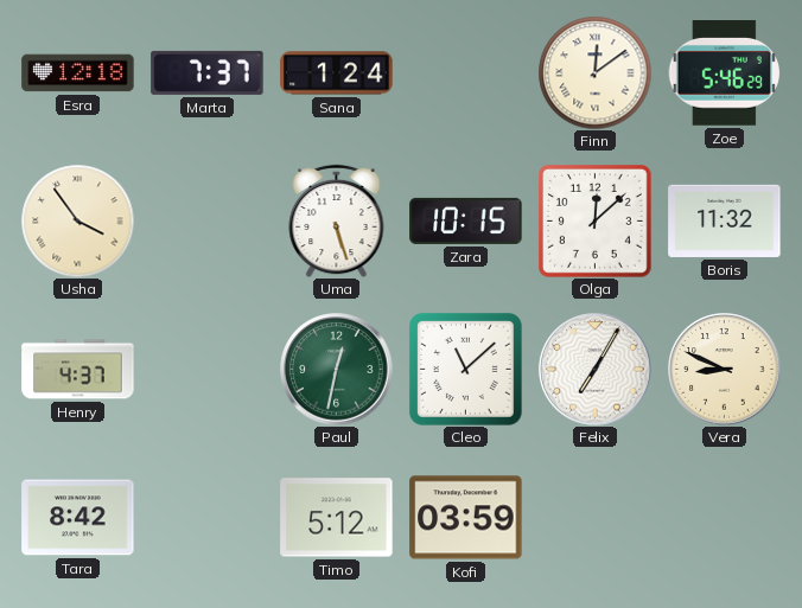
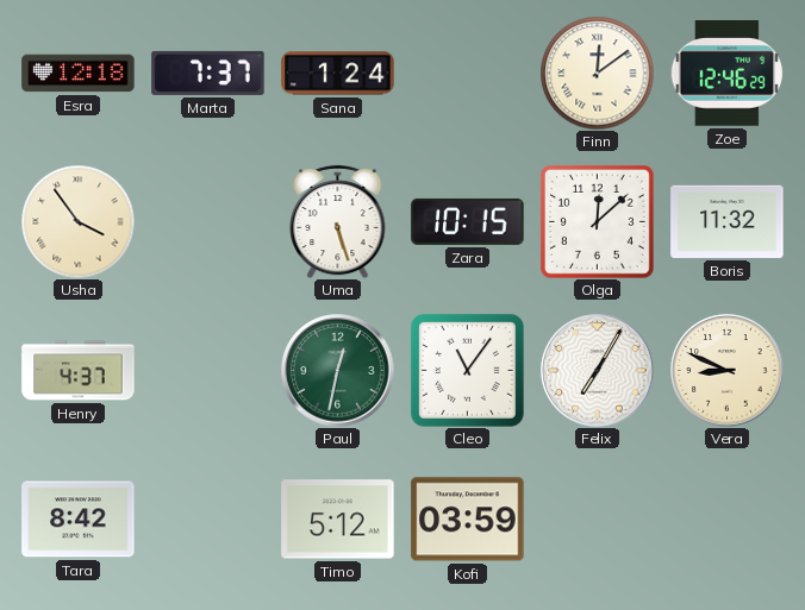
Zoe: 5:46 -> 12:46
Cleo: 11:08 -> 11:06
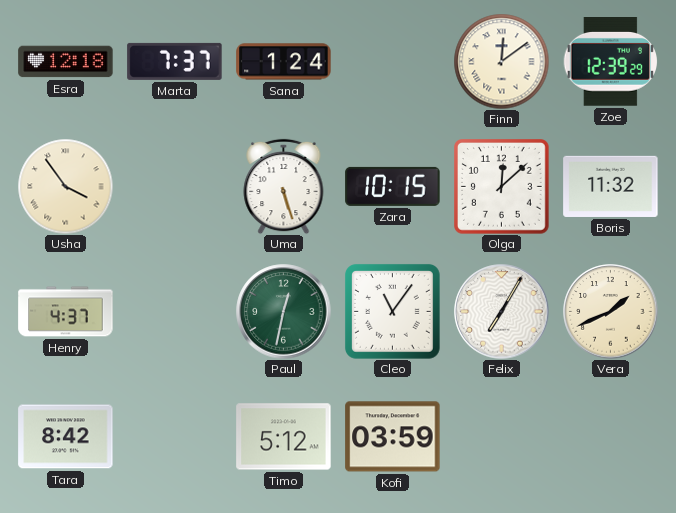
Zoe: 12:46 -> 12:39
Vera: 8:49 -> 1:41
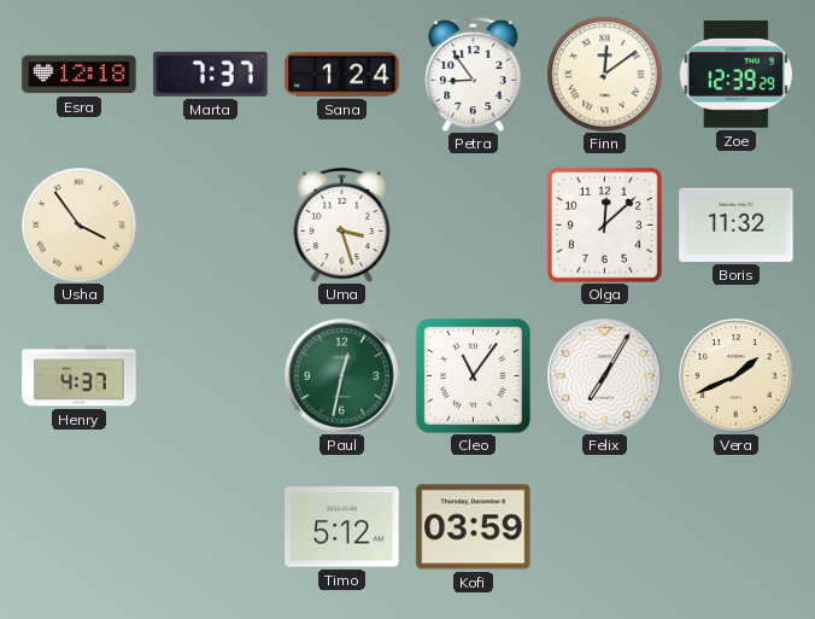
Petra: none -> 8:54
Uma: 5:27 -> 3:27
Zara: 10:15 -> none
Tara: 8:42 -> none
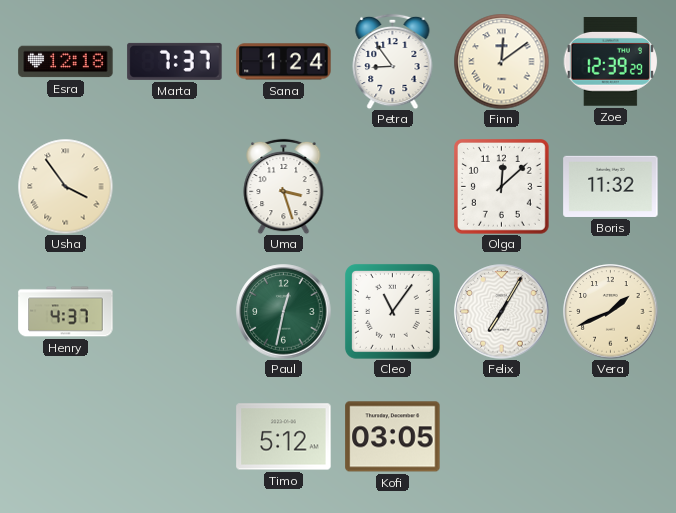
Kofi: 03:59 -> 03:05
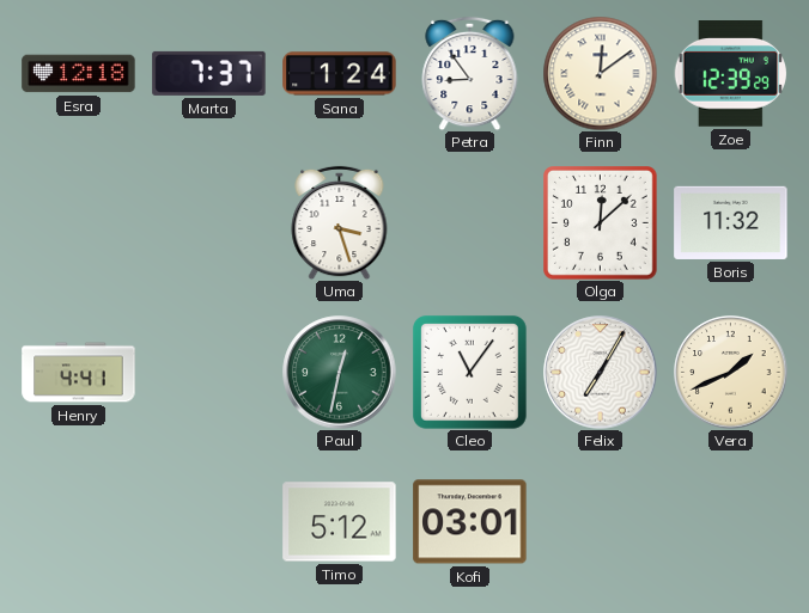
Usha: 3:54 -> none
Henry: 4:37 -> 4:41
Kofi: 03:05 -> 03:01
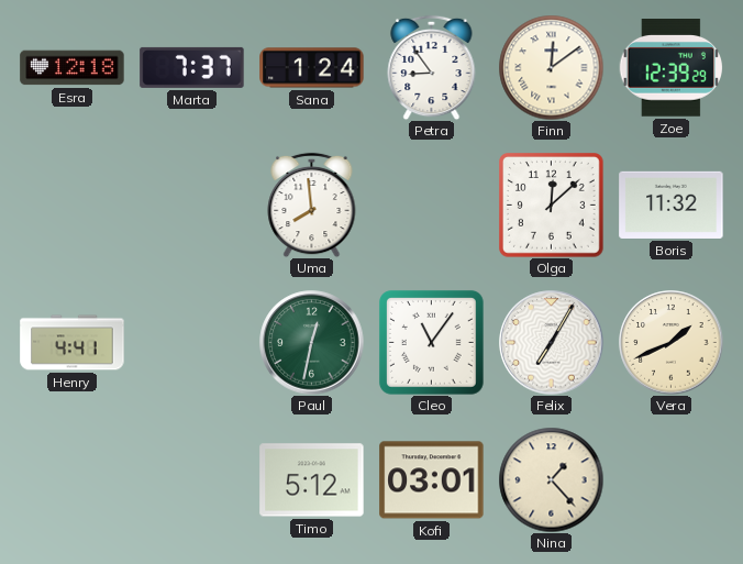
Uma: 3:27 -> 7:59
Nina: none -> 1:23
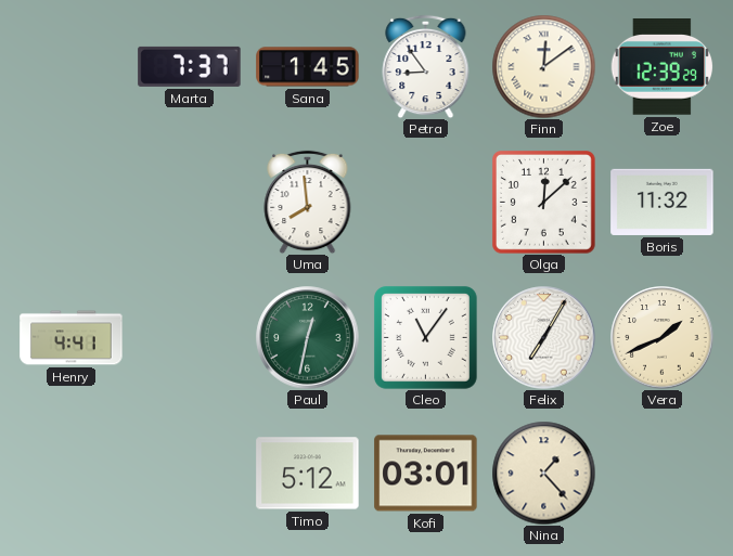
Esra: 12:18 -> none
Sana: 1:24 -> 1:45
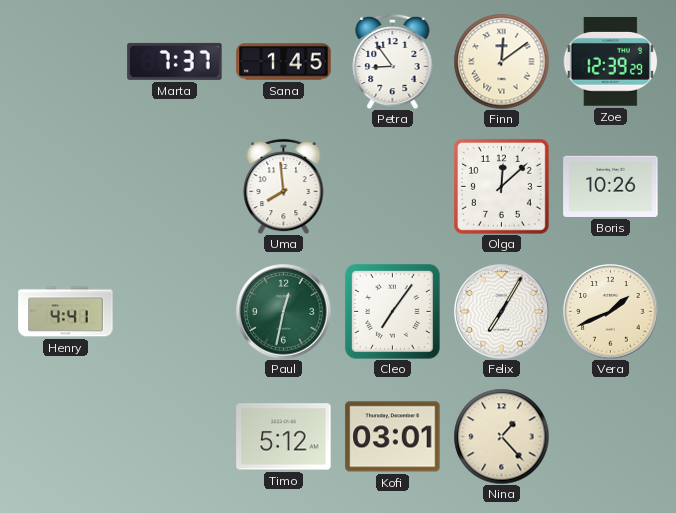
Boris: 11:32 -> 10:26
Cleo: 11:06 -> 7:06
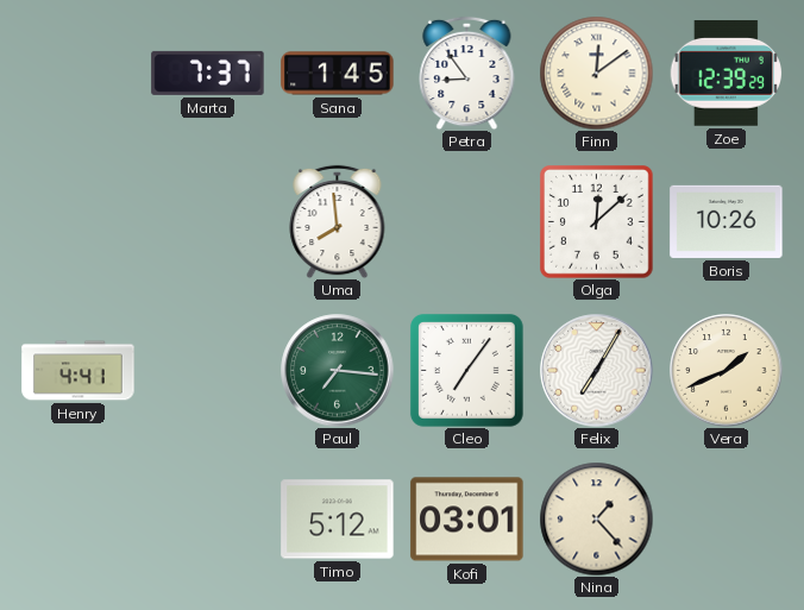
Paul: 12:32 -> 7:16
